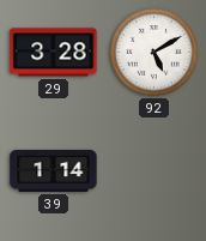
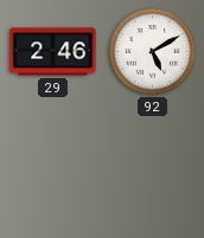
29: 3:28 -> 2:46
39: 1:14 -> none
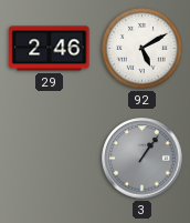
3: none -> 1:06
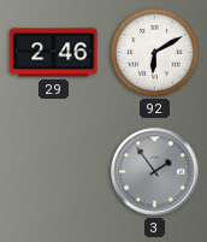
92: 5:10 -> 6:10
3: 1:06 -> 1:54
